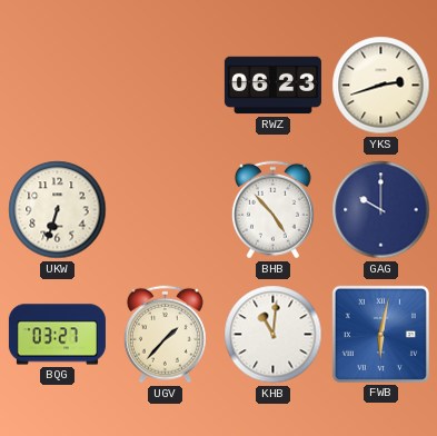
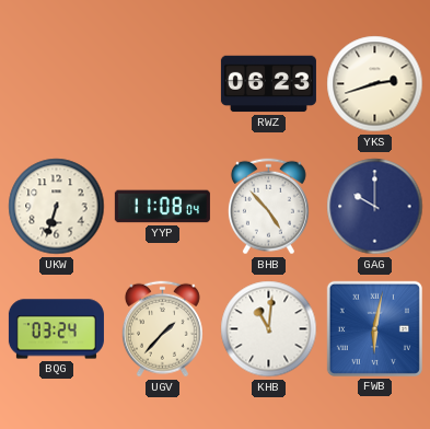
YYP: none -> 11:08
BQG: 03:27 -> 03:24
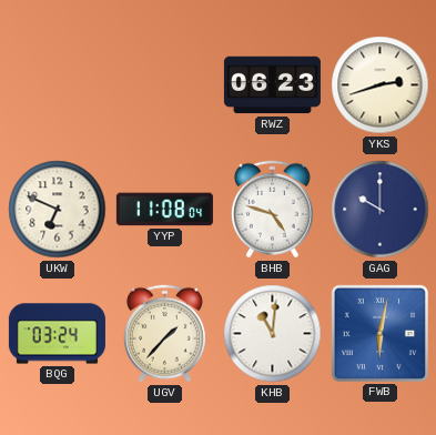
UKW: 6:33 -> 6:49
BHB: 4:53 -> 4:48
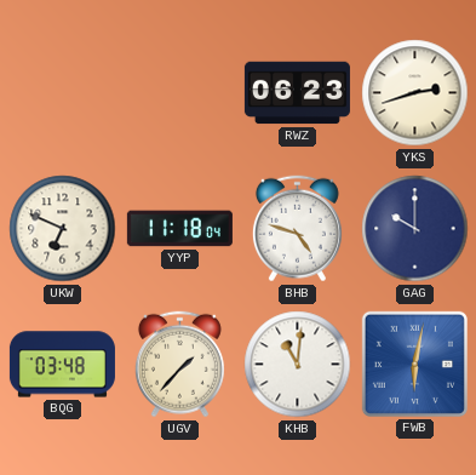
YYP: 11:08 -> 11:18
BQG: 03:24 -> 03:48
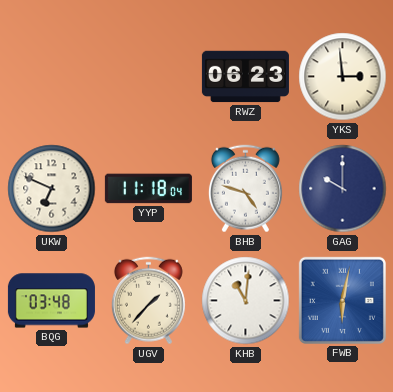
YKS: 2:42 -> 2:59
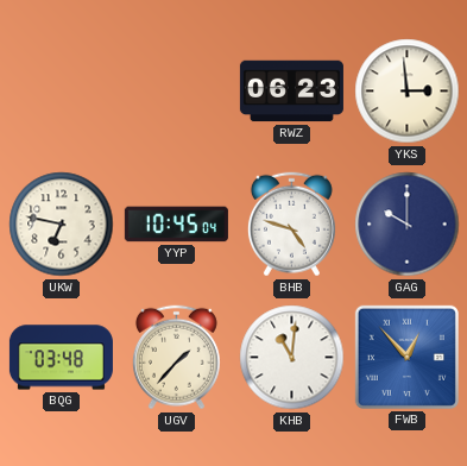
UKW: 6:49 -> 6:47
YYP: 11:18 -> 10:45
FWB: 6:02 -> 12:53
